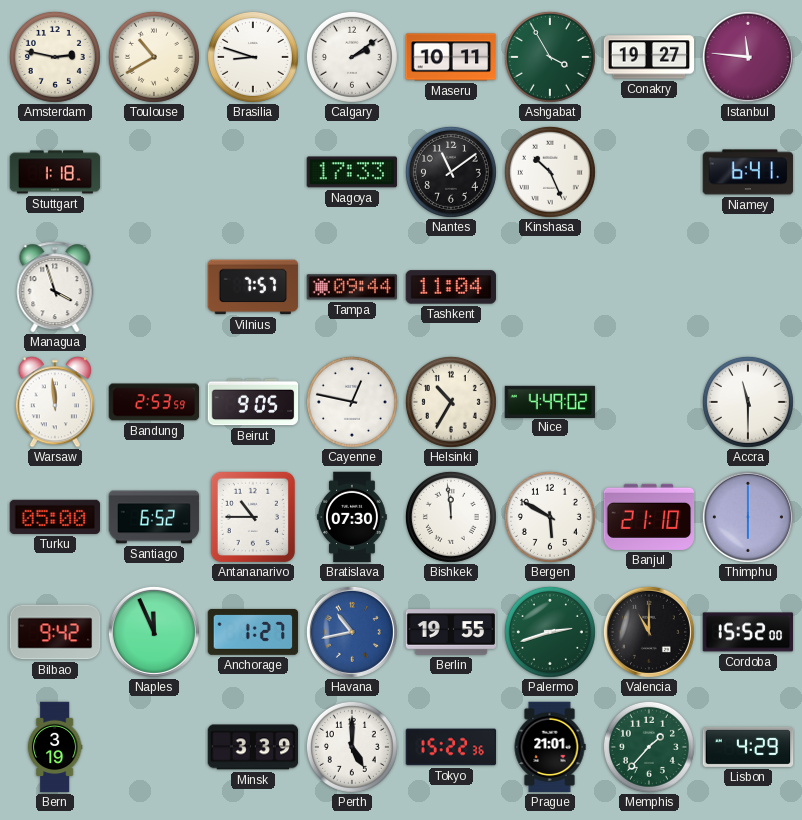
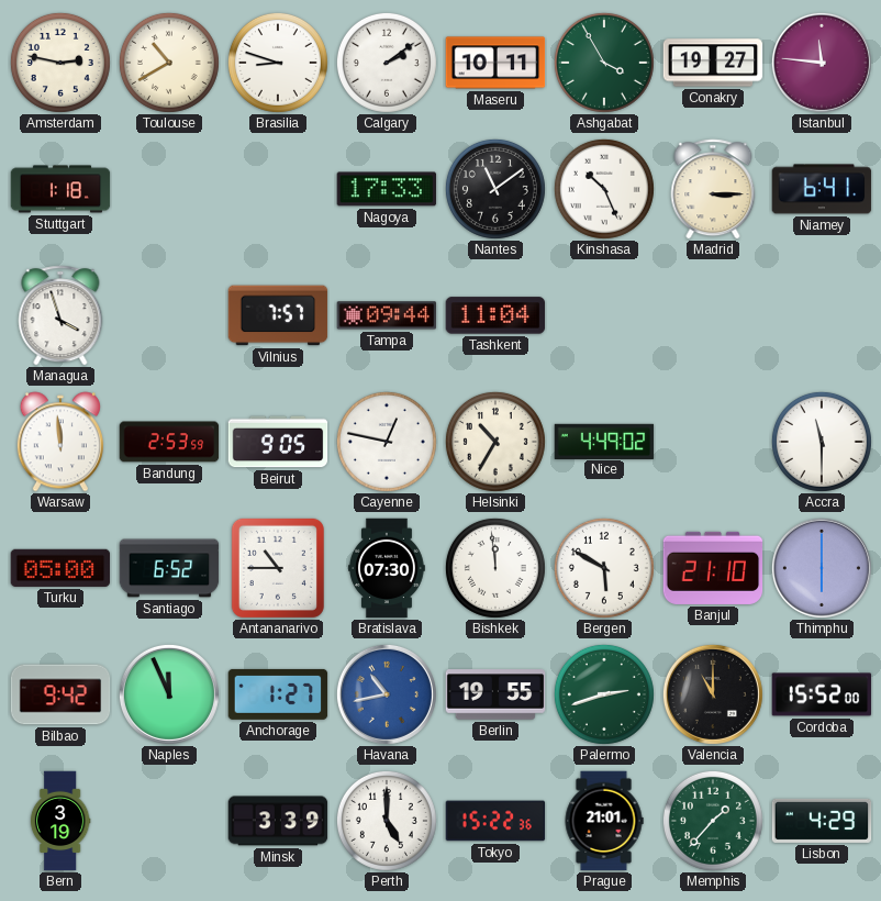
Madrid: none -> 3:15
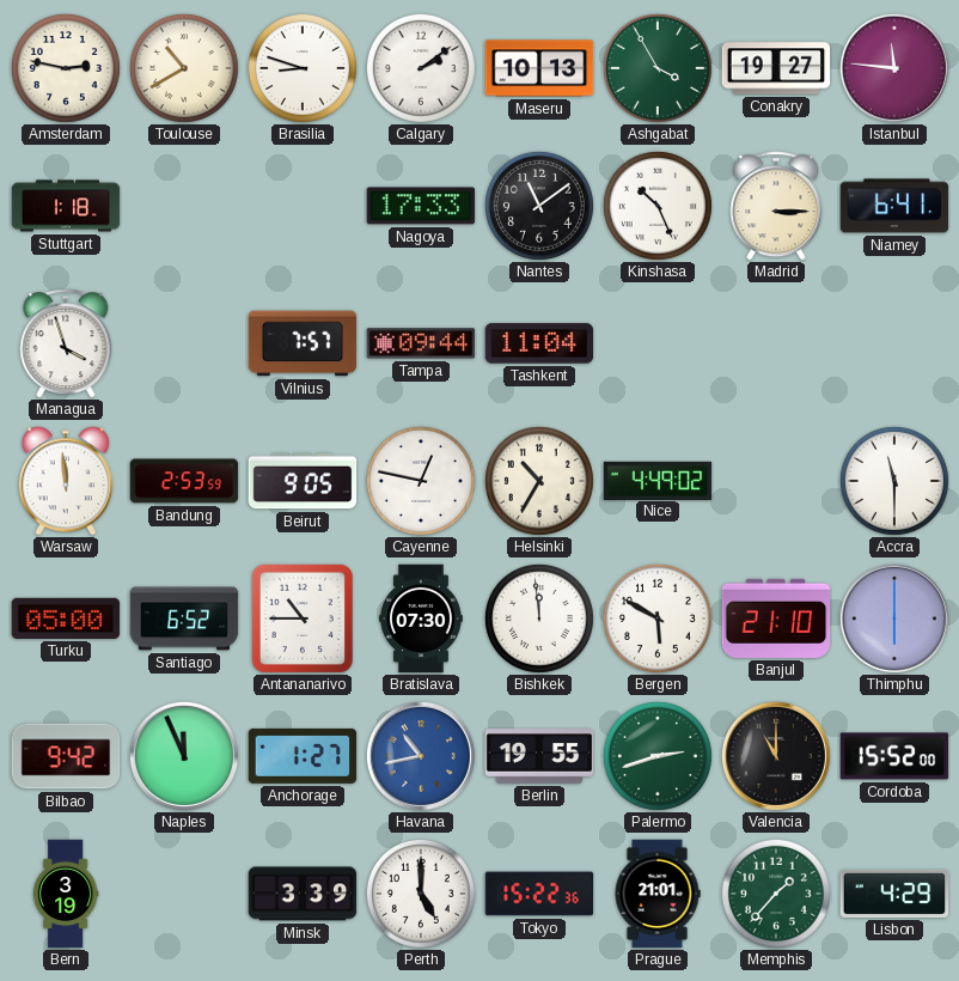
Maseru: 10:11 -> 10:13
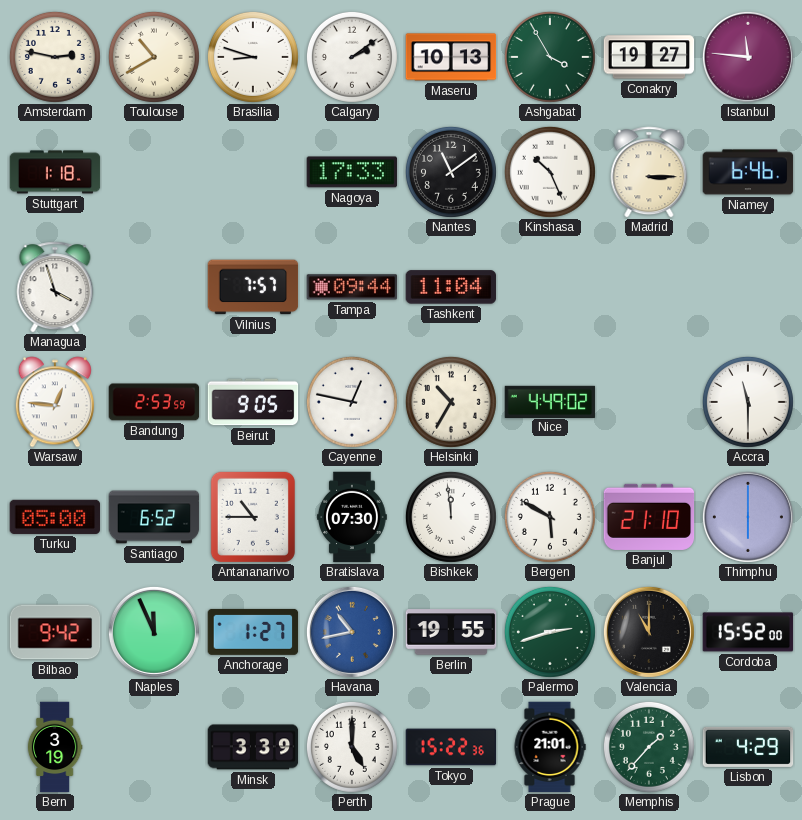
Niamey: 6:41 -> 6:46
Warsaw: 11:59 -> 12:46
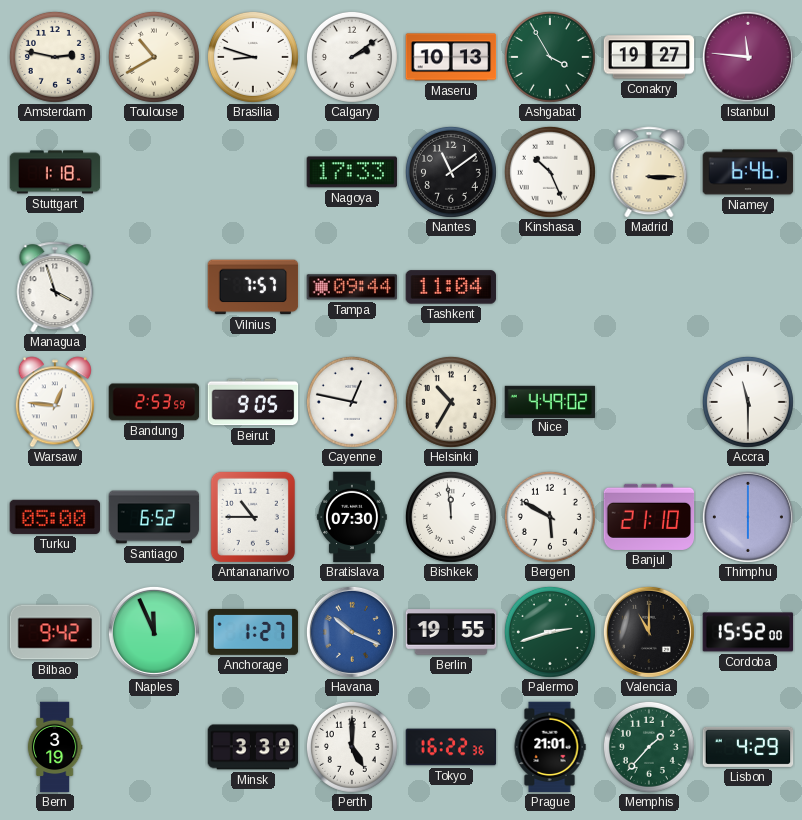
Havana: 10:43 -> 10:19
Tokyo: 15:22 -> 16:22
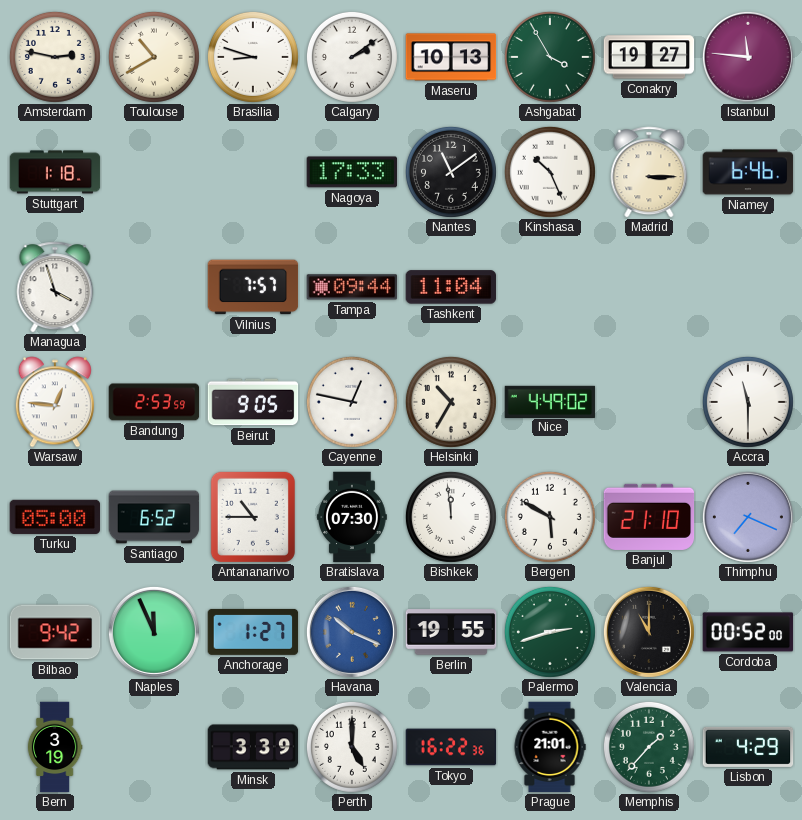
Thimphu: 6:00 -> 7:19
Cordoba: 15:52 -> 00:52
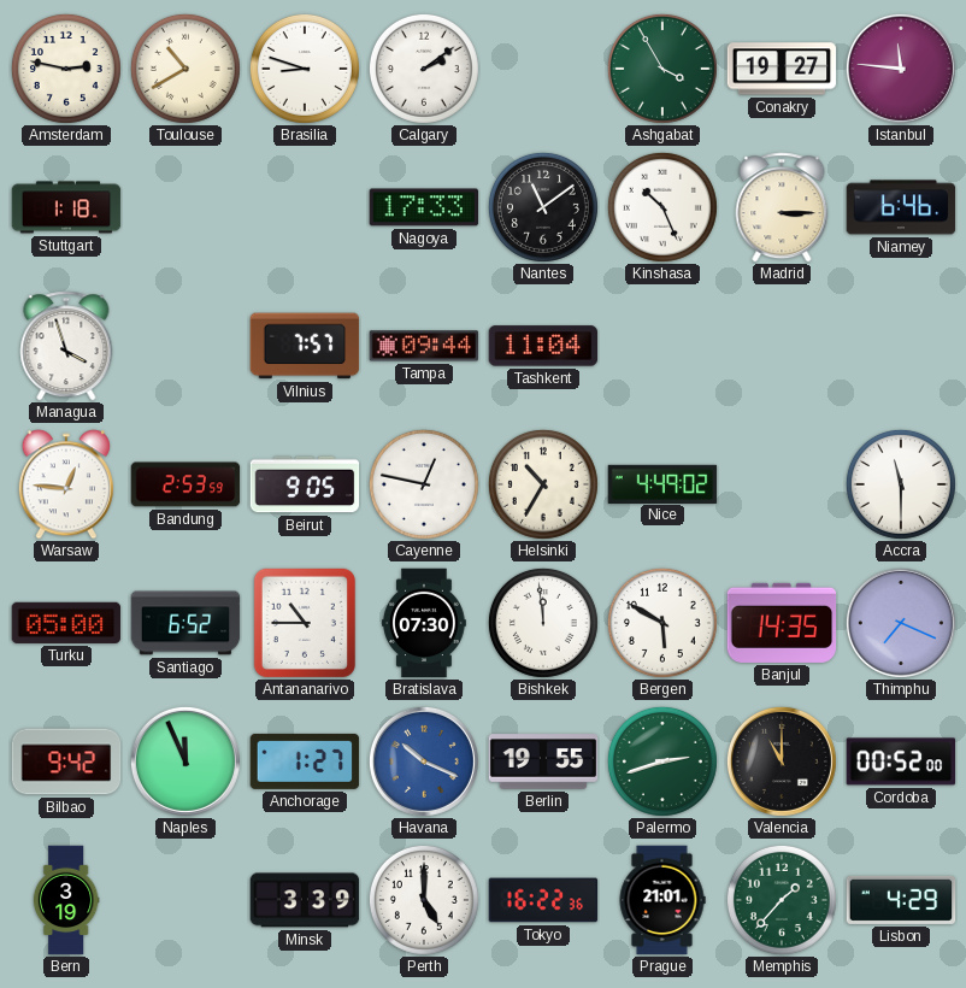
Maseru: 10:13 -> none
Banjul: 21:10 -> 14:35
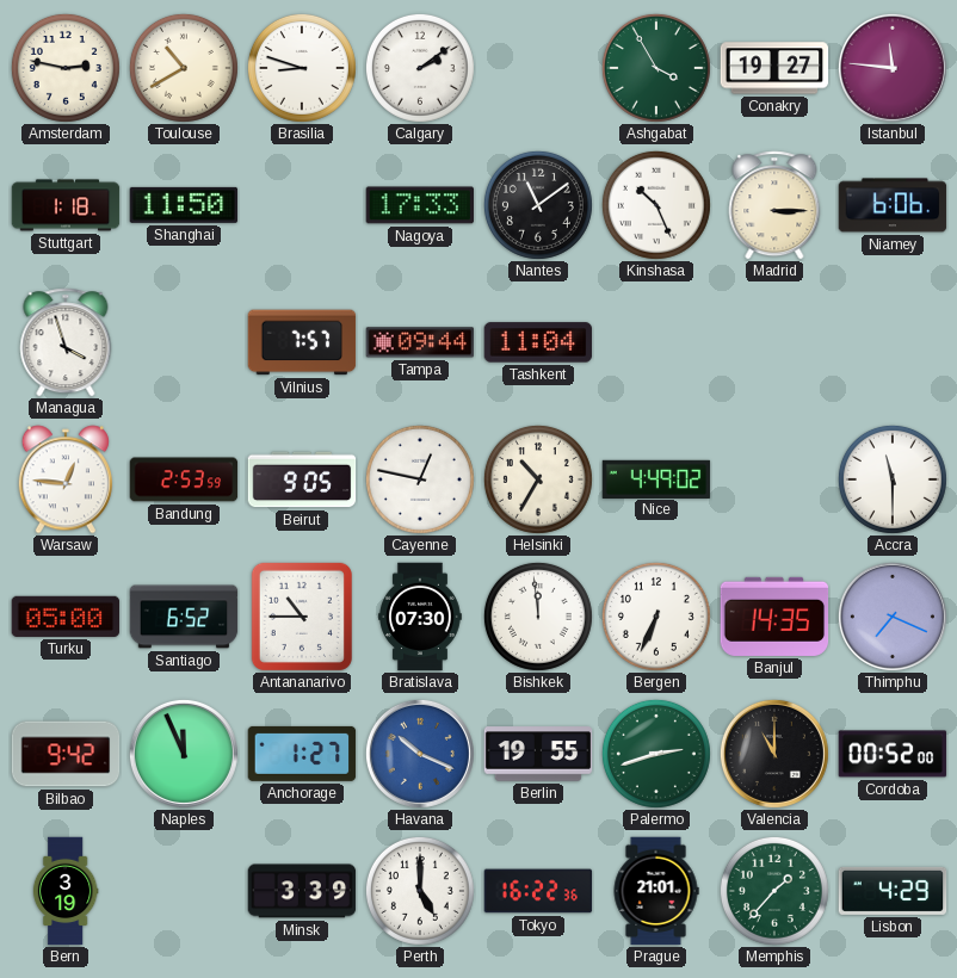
Shanghai: none -> 11:50
Niamey: 6:46 -> 6:06
Bergen: 5:50 -> 6:34
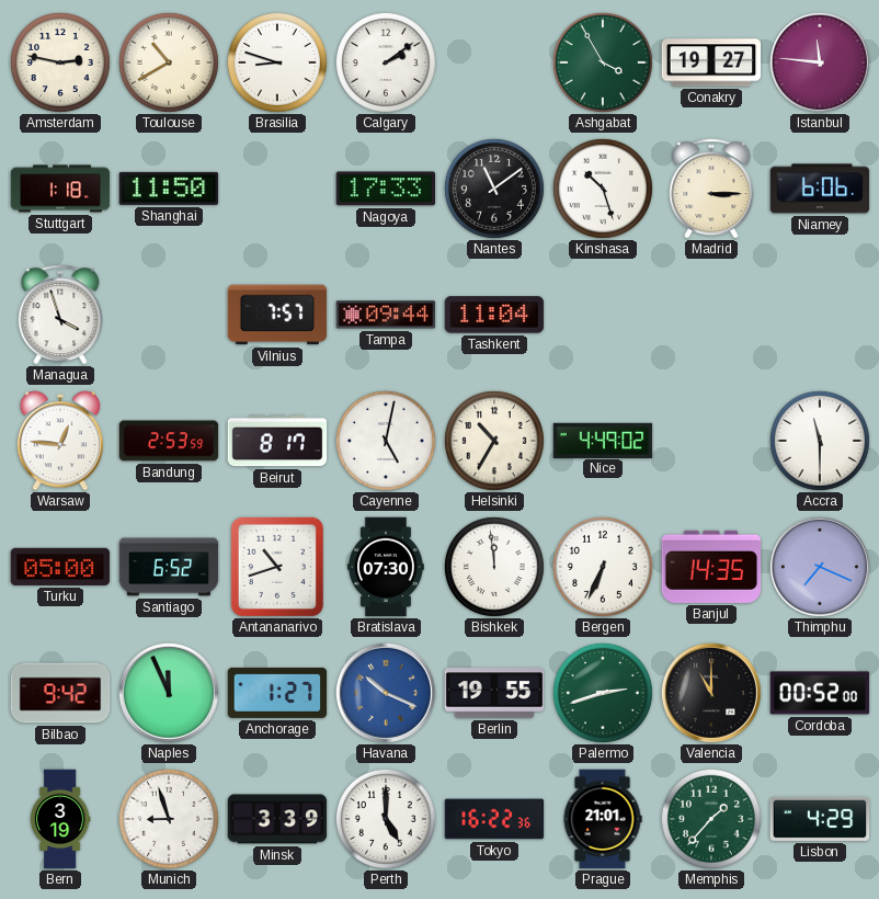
Kinshasa: 10:26 -> 10:27
Beirut: 9:05 -> 8:17
Cayenne: 12:47 -> 5:02
Antananarivo: 10:45 -> 10:42
Munich: none -> 8:57
